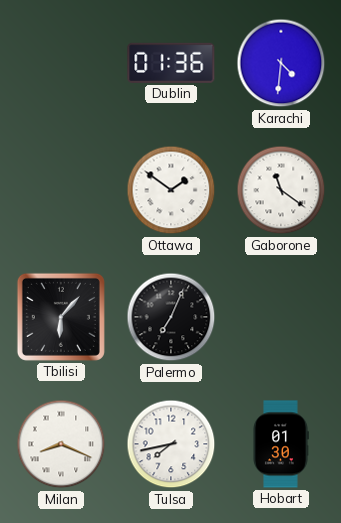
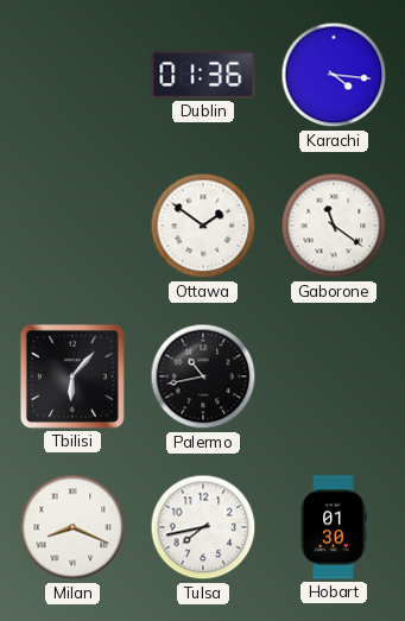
Karachi: 4:31 -> 4:16
Palermo: 7:04 -> 10:43
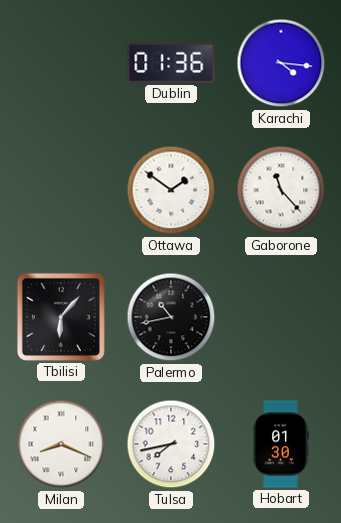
Gaborone: 11:21 -> 11:23
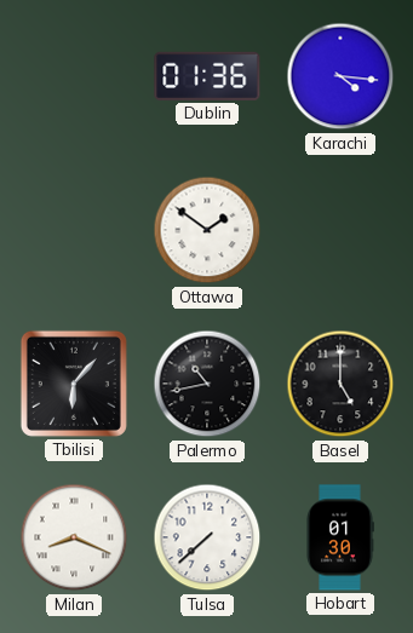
Gaborone: 11:23 -> none
Basel: none -> 5:00
Tulsa: 7:43 -> 7:38
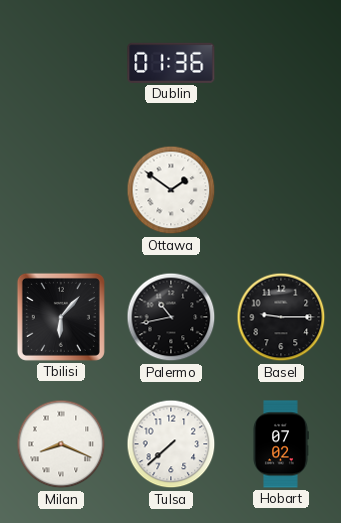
Karachi: 4:16 -> none
Basel: 5:00 -> 9:15
Hobart: 01:30 -> 07:02
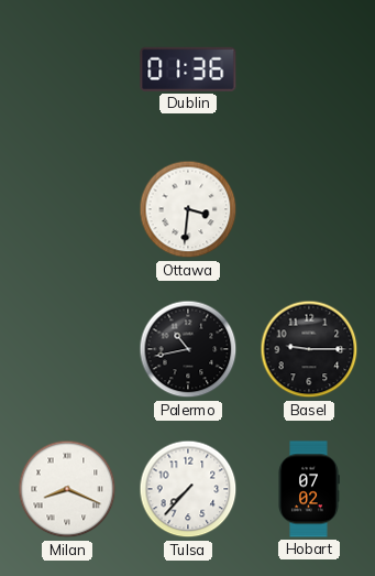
Ottawa: 1:51 -> 3:31
Tbilisi: 6:07 -> none
Tulsa: 7:38 -> 7:37
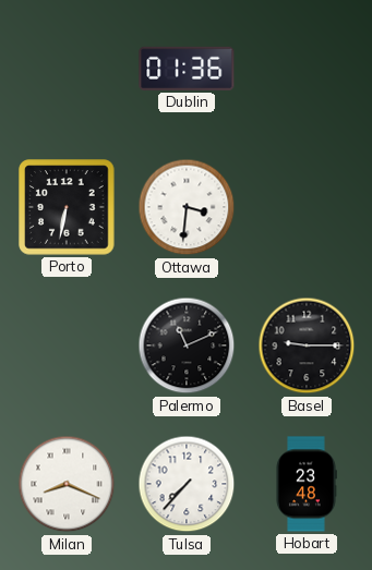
Porto: none -> 6:32
Palermo: 10:43 -> 11:11
Hobart: 07:02 -> 23:48
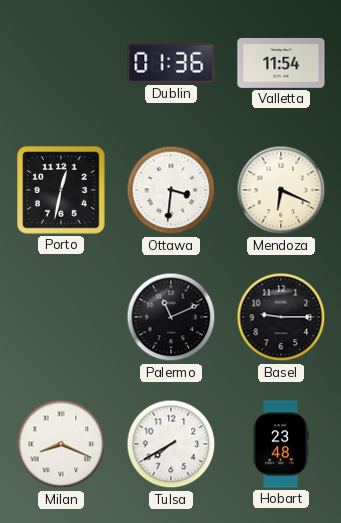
Valletta: none -> 11:54
Porto: 6:32 -> 12:32
Mendoza: none -> 6:19
Tulsa: 7:37 -> 7:40
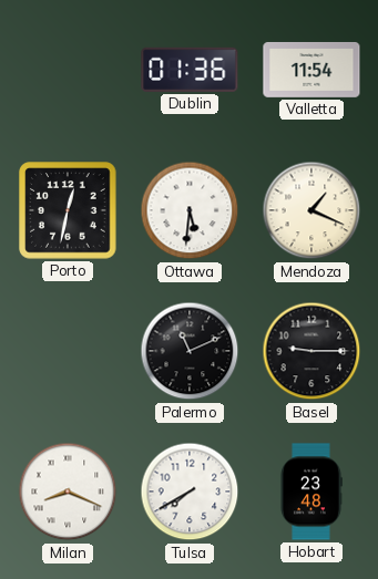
Ottawa: 3:31 -> 5:31
Mendoza: 6:19 -> 1:19
